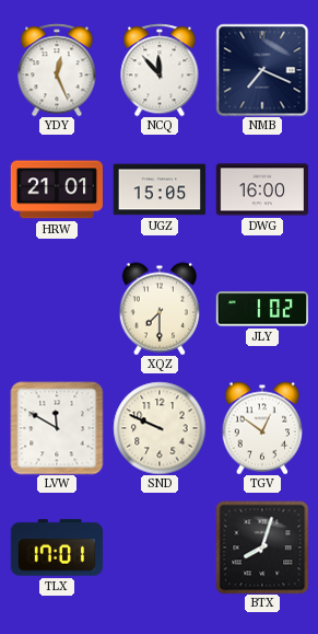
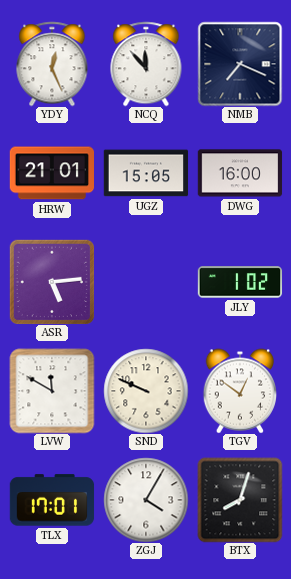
ASR: none -> 5:14
XQZ: 7:30 -> none
ZGJ: none -> 4:05
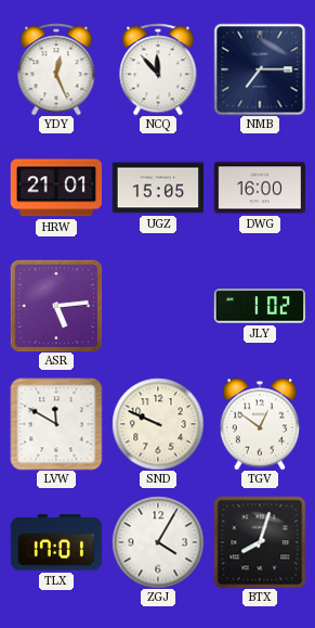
NMB: 7:19 -> 7:15
